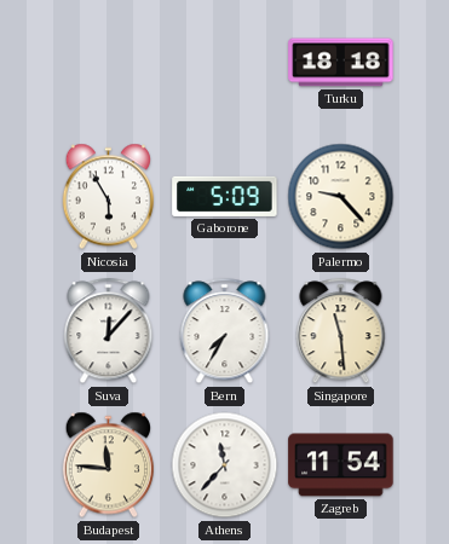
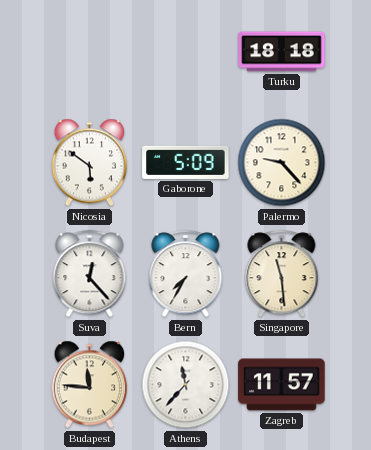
Nicosia: 5:55 -> 5:51
Suva: 12:07 -> 12:23
Zagreb: 11:54 -> 11:57
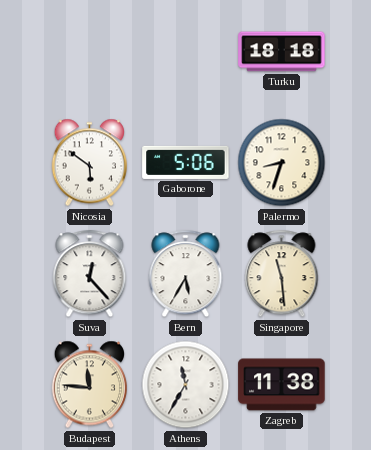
Gaborone: 5:09 -> 5:06
Palermo: 9:23 -> 8:33
Bern: 7:35 -> 5:35
Athens: 11:37 -> 11:35
Zagreb: 11:57 -> 11:38
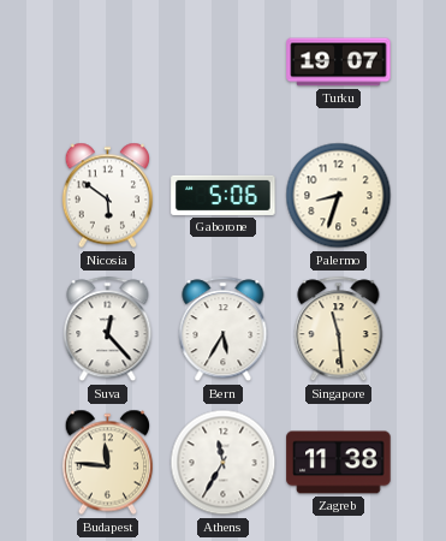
Turku: 18:18 -> 19:07
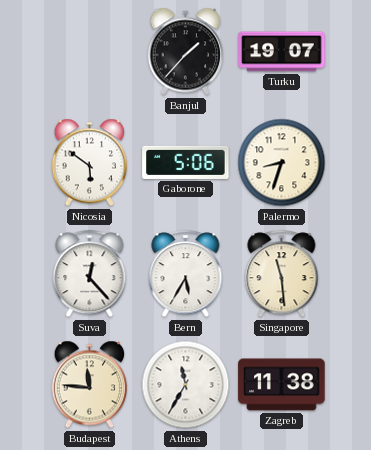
Banjul: none -> 1:37
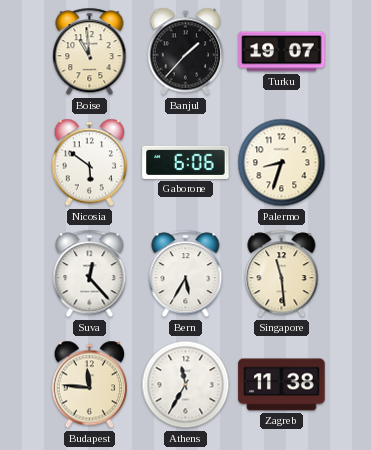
Boise: none -> 10:59
Gaborone: 5:06 -> 6:06
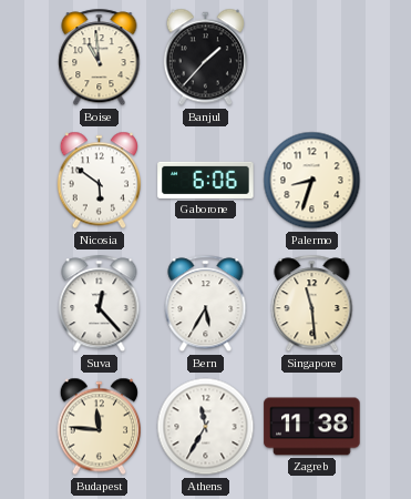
Turku: 19:07 -> none
